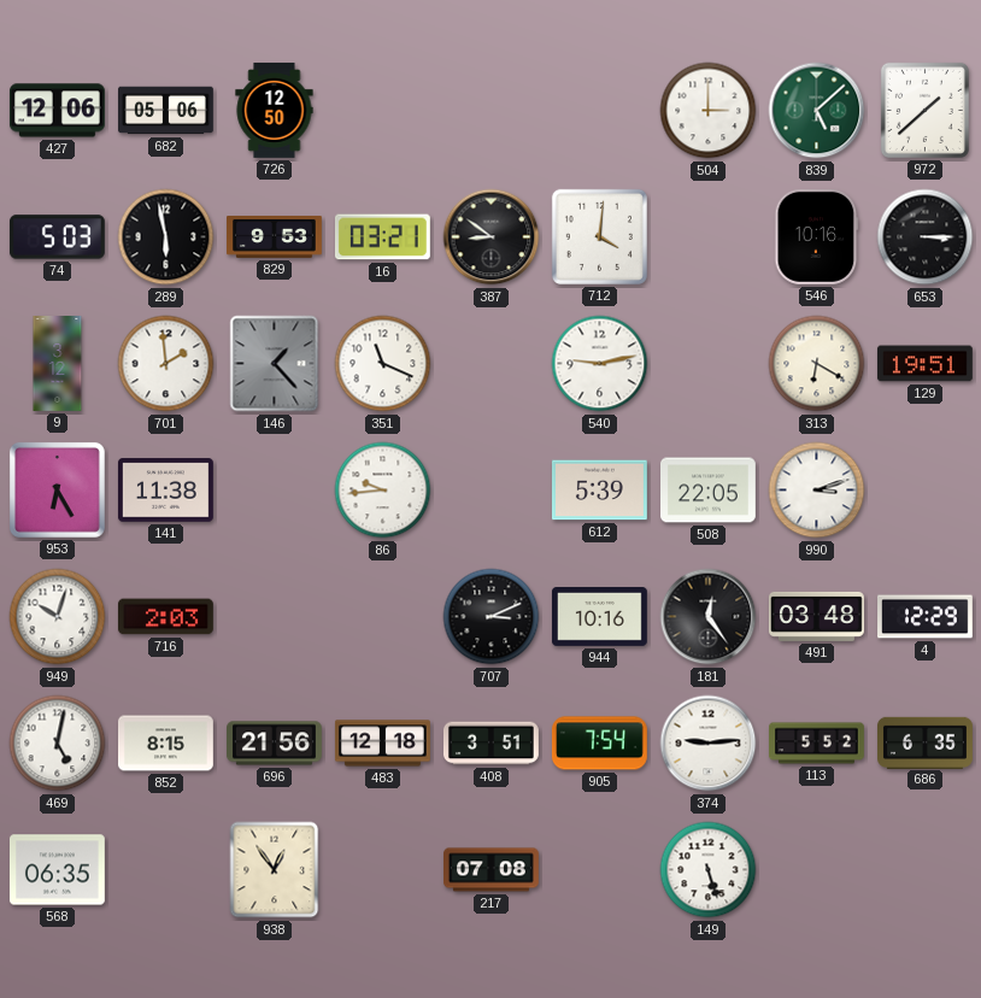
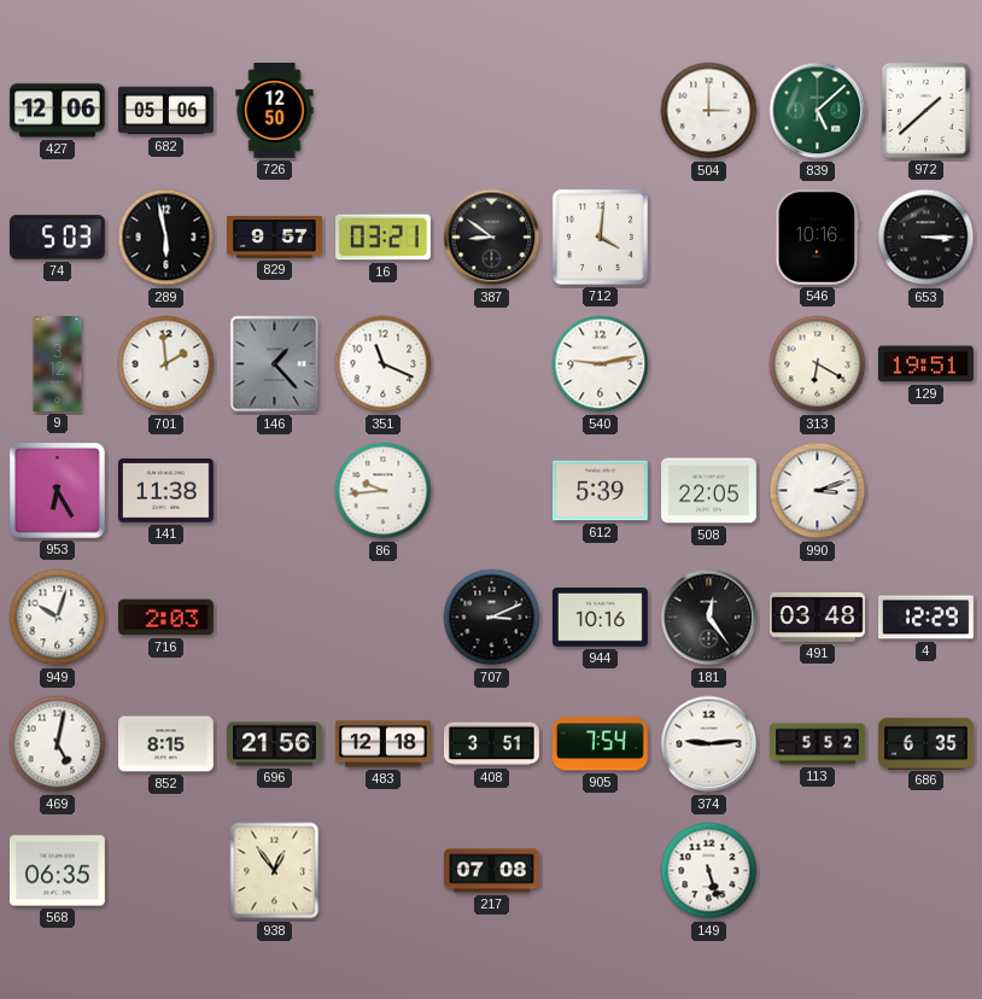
829: 9:53 -> 9:57
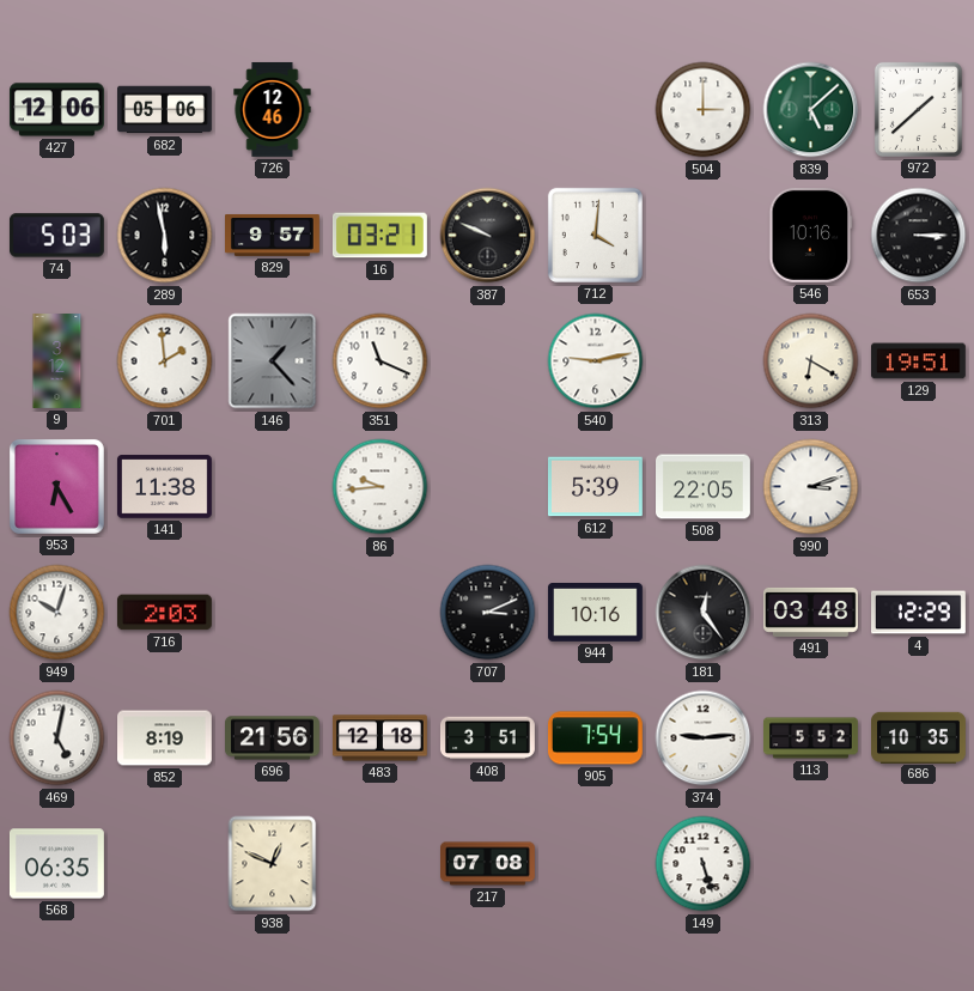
726: 12:50 -> 12:46
387: 8:51 -> 9:49
852: 8:15 -> 8:19
686: 6:35 -> 10:35
938: 12:54 -> 12:49
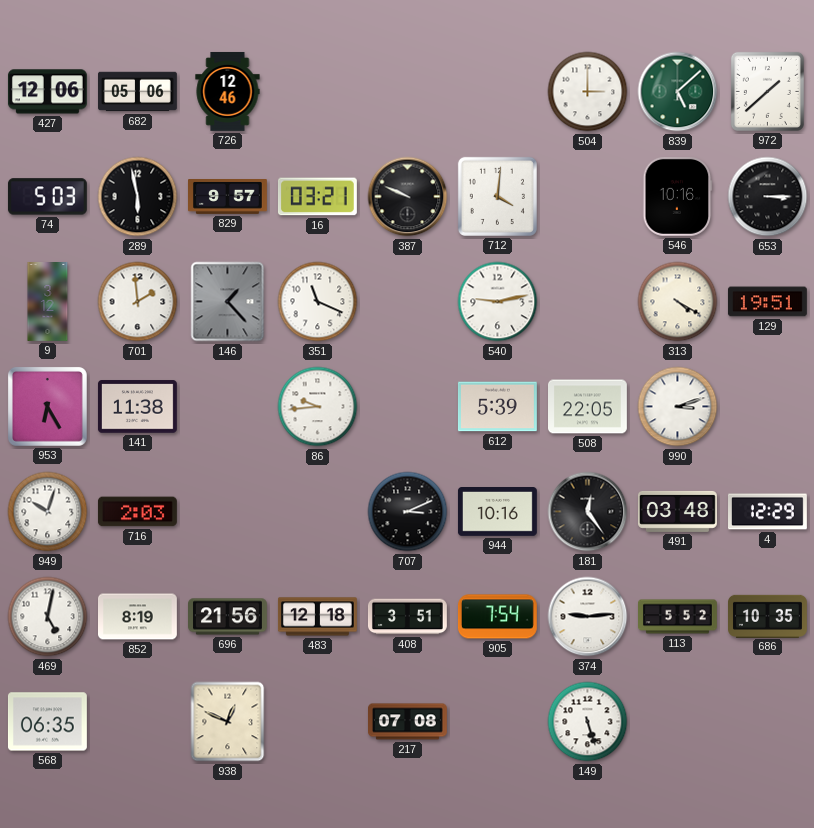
313: 6:20 -> 4:20
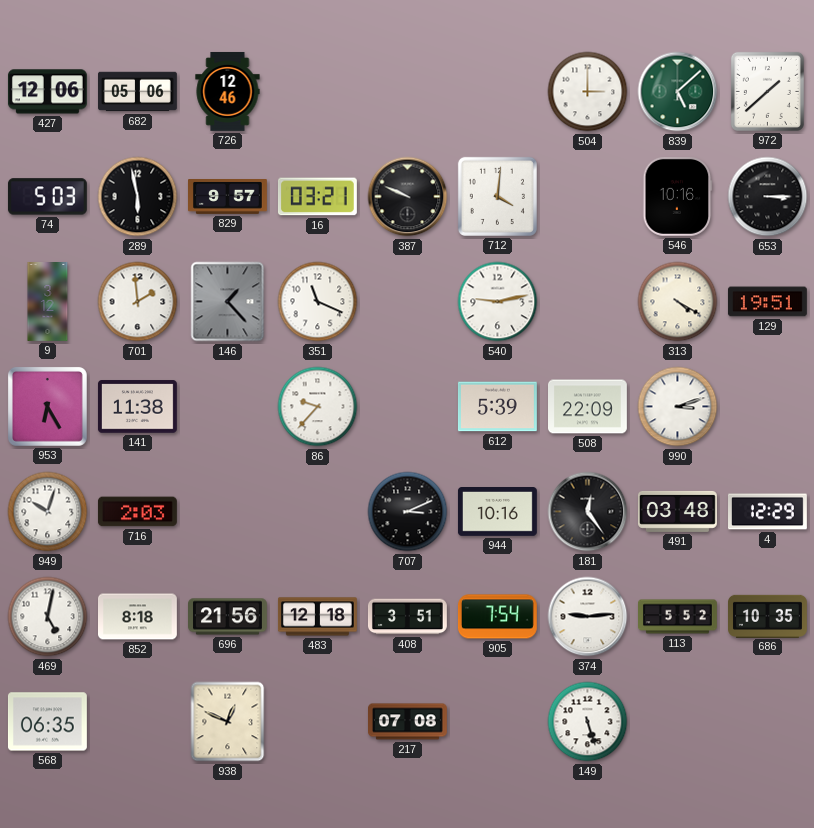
86: 9:44 -> 9:37
508: 22:05 -> 22:09
852: 8:19 -> 8:18
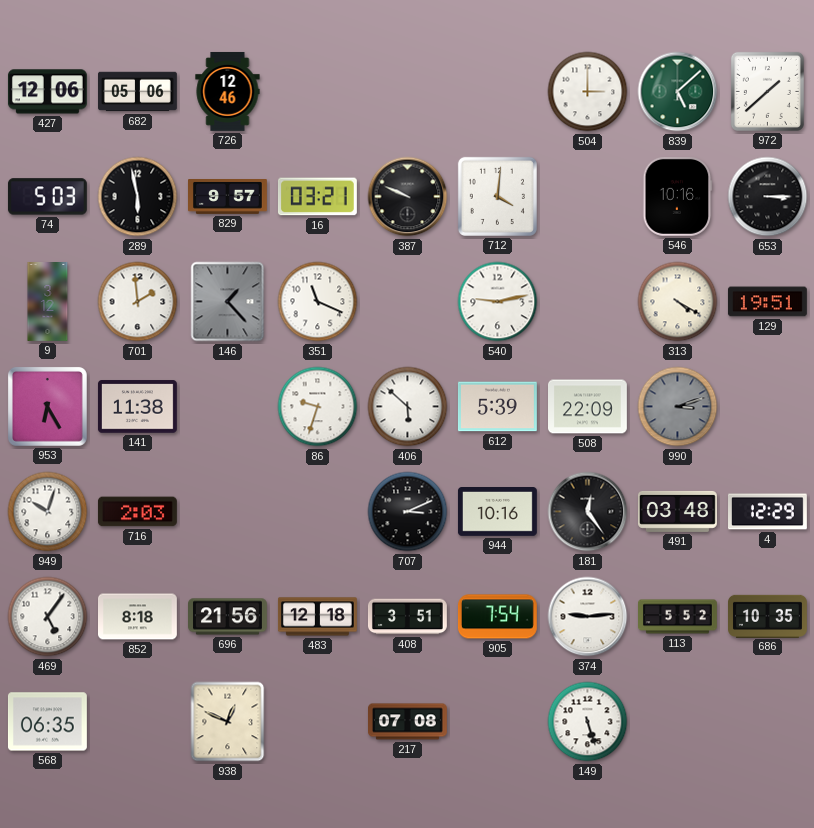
86: 9:37 -> 9:33
406: none -> 5:52
990 dial: white -> grey
469: 5:02 -> 5:06
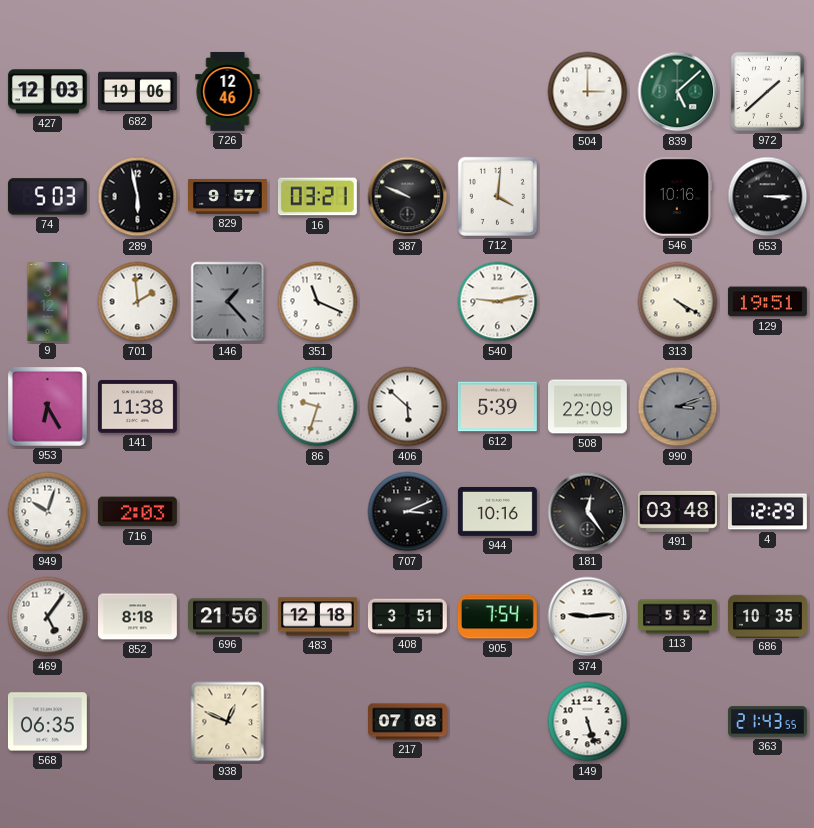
427: 12:06 -> 12:03
682: 05:06 -> 19:06
363: none -> 21:43
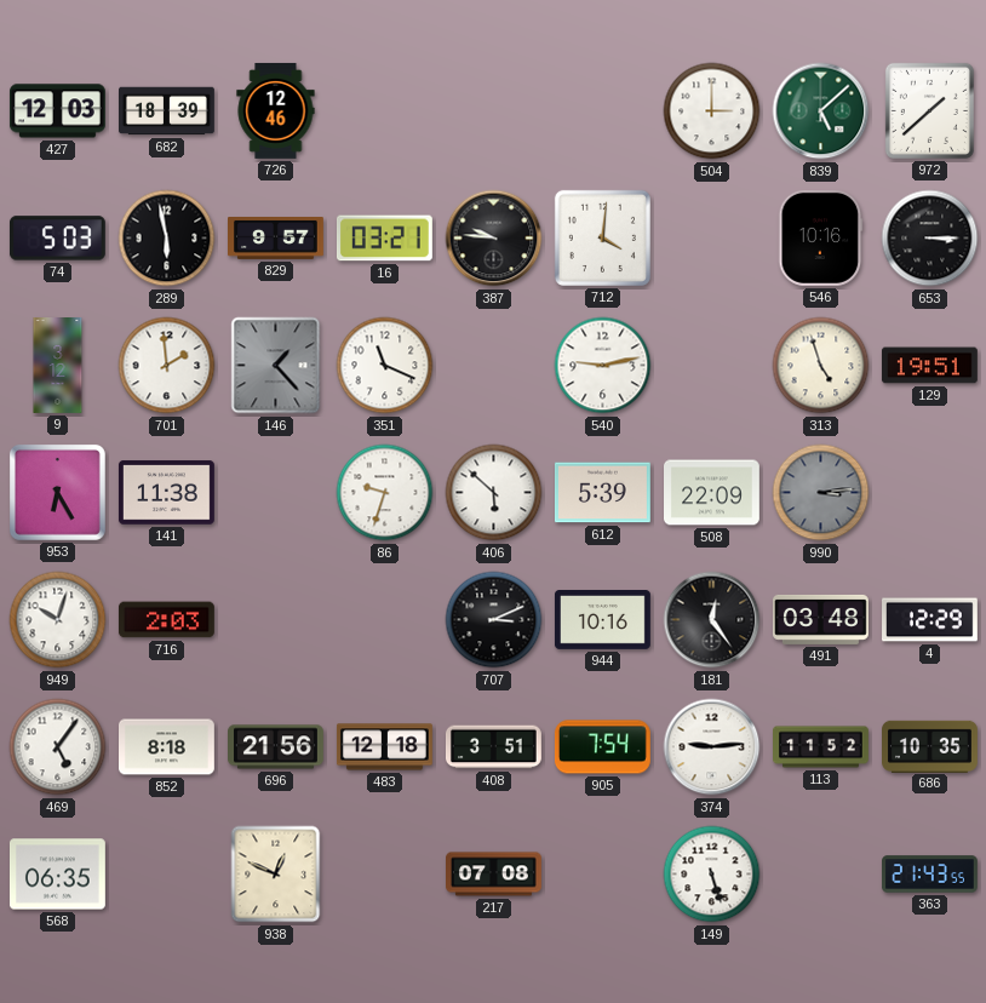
682: 19:06 -> 18:39
387: 9:49 -> 9:46
313: 4:20 -> 4:57
990: 3:12 -> 3:14
113: 5:52 -> 11:52
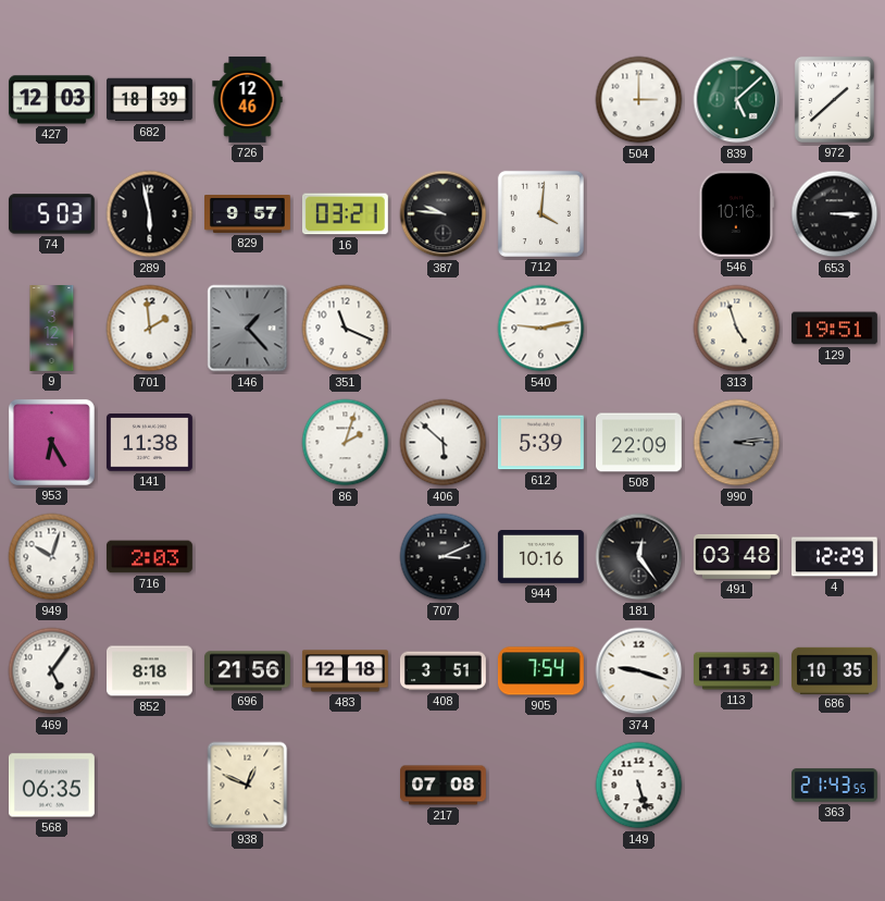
86: 9:33 -> 2:03
374: 9:14 -> 9:18
